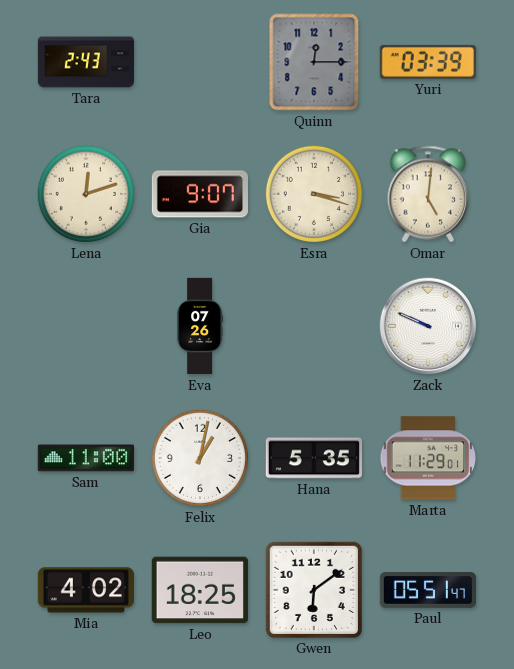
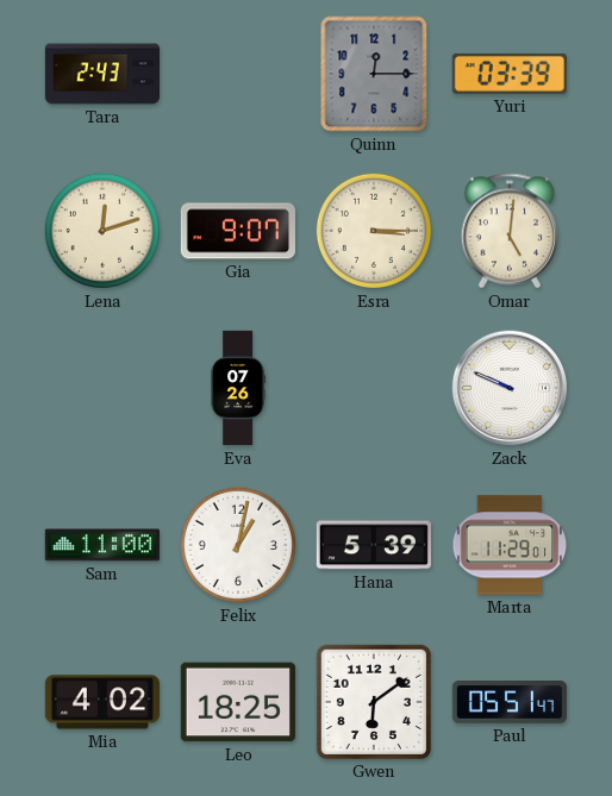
Esra: 3:18 -> 3:15
Hana: 5:35 -> 5:39
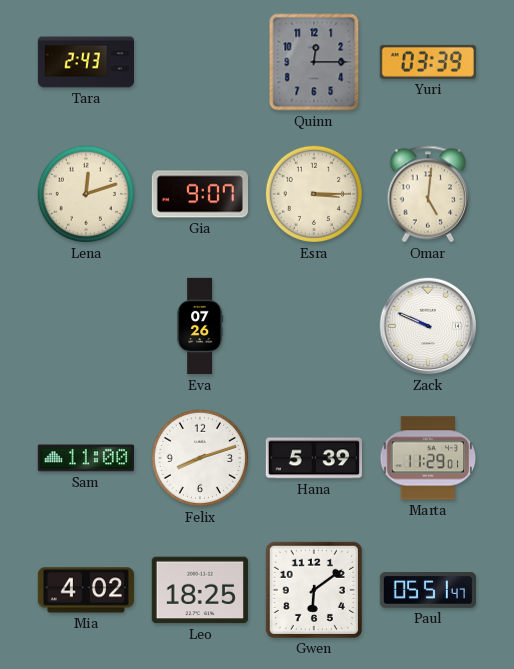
Felix: 1:02 -> 8:12
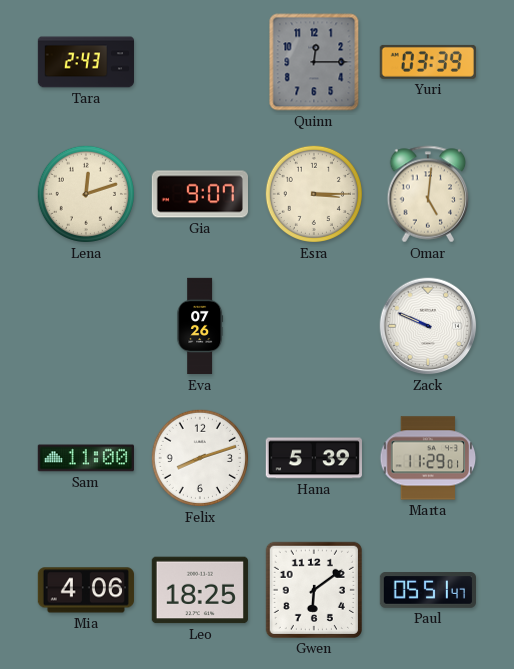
Mia: 4:02 -> 4:06
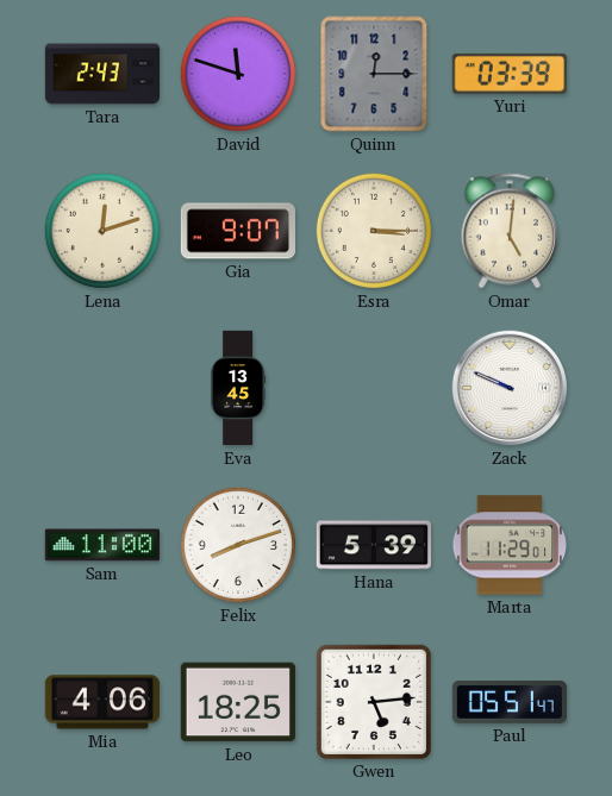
David: none -> 11:48
Eva: 07:26 -> 13:45
Gwen: 6:09 -> 5:14
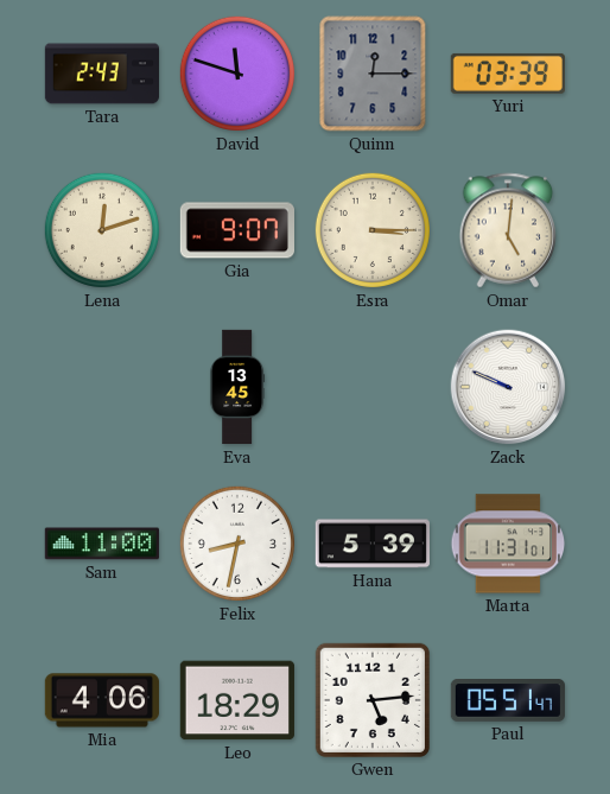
Felix: 8:12 -> 8:32
Marta: 11:29 -> 11:31
Leo: 18:25 -> 18:29
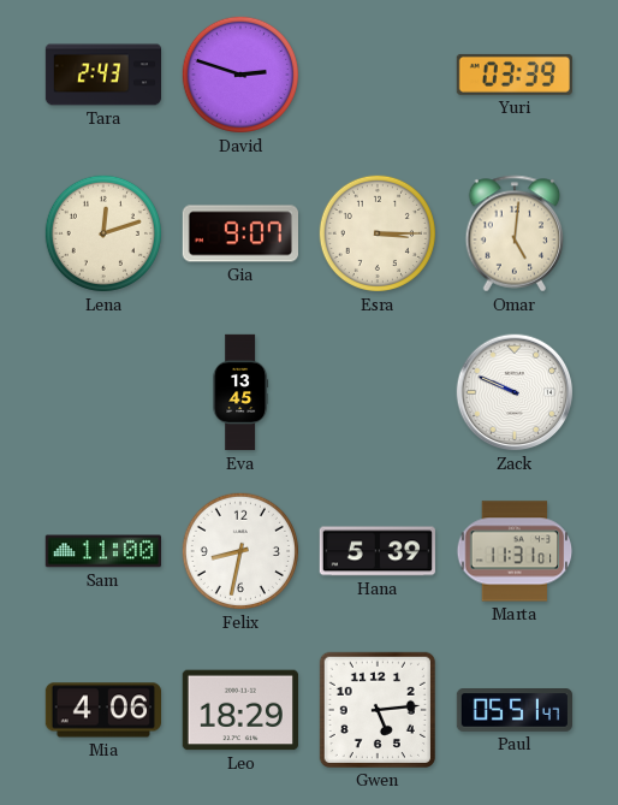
David: 11:48 -> 2:48
Quinn: 12:15 -> none
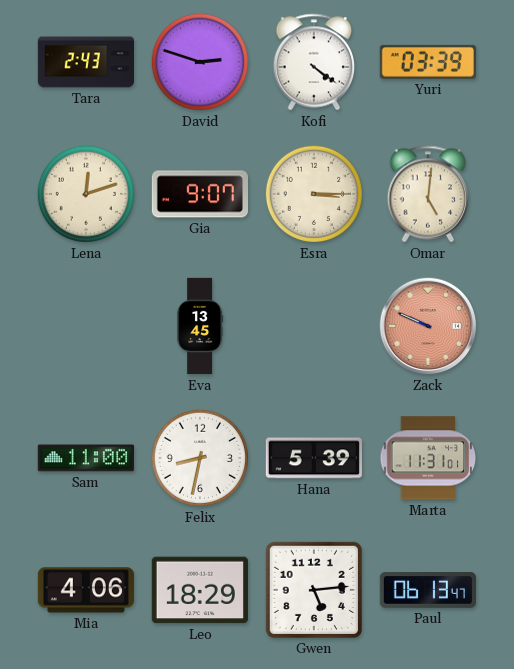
Kofi: none -> 4:21
Zack dial: white -> salmon
Paul: 05:51 -> 06:13
